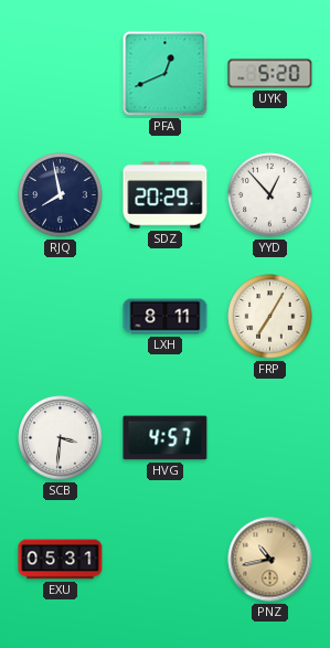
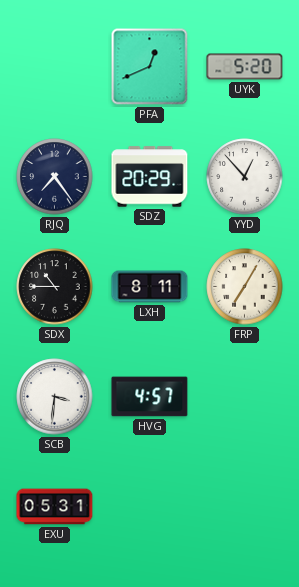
RJQ: 7:58 -> 7:24
SDX: none -> 10:45
PNZ: 10:43 -> none
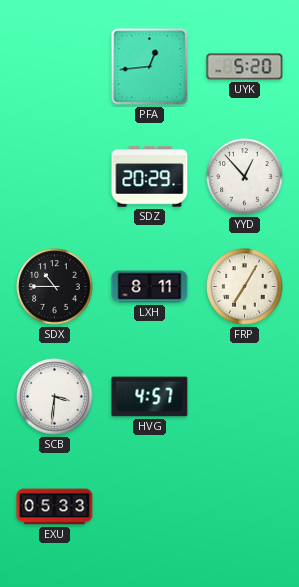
PFA: 12:41 -> 12:44
RJQ: 7:24 -> none
EXU: 05:31 -> 05:33
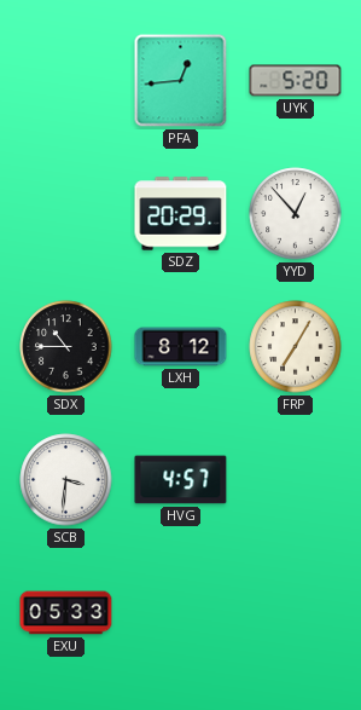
LXH: 8:11 -> 8:12
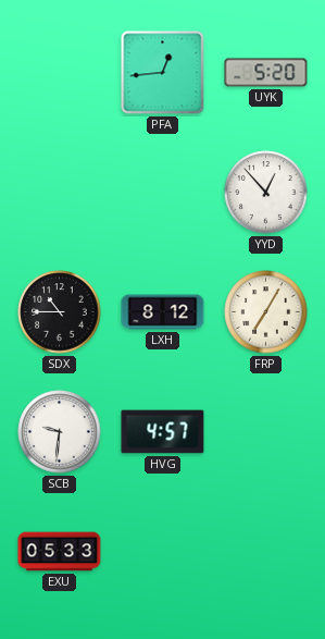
SDZ: 20:29 -> none
SCB: 3:31 -> 9:31
